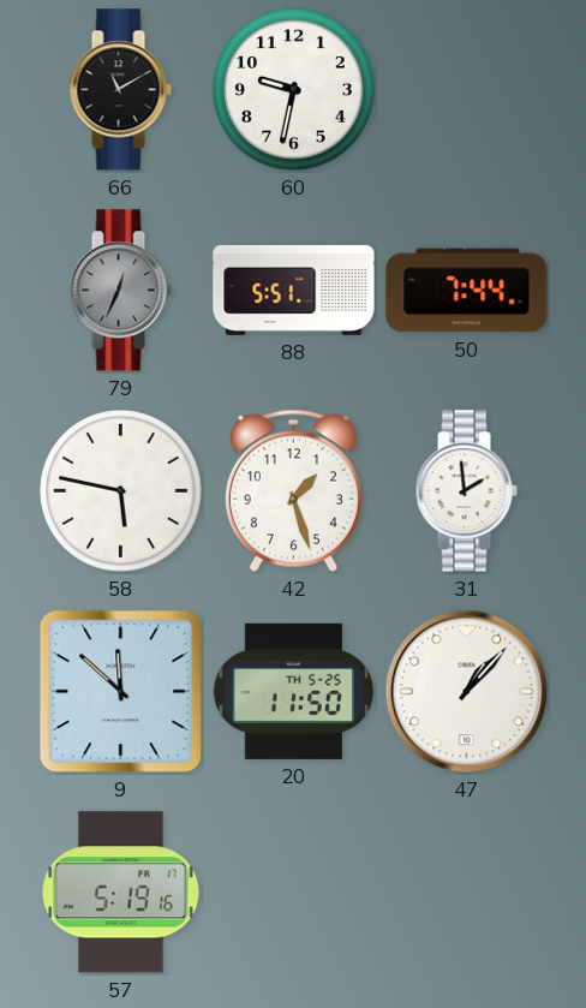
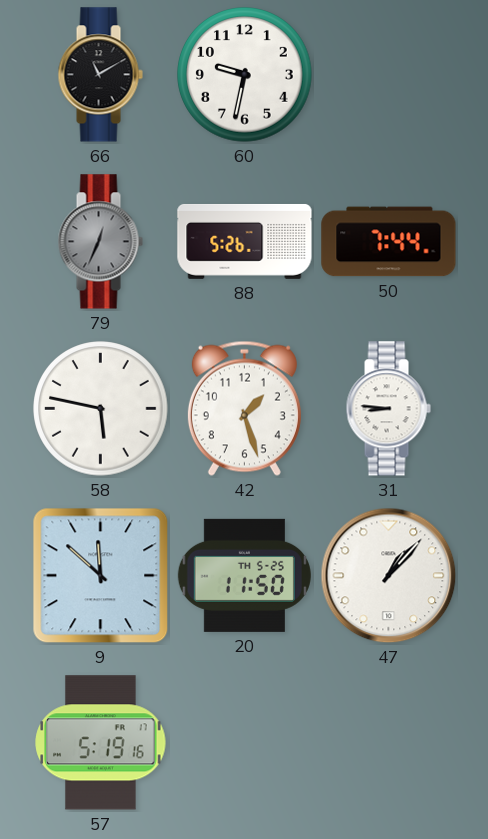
88: 5:51 -> 5:26
31: 1:59 -> 8:46
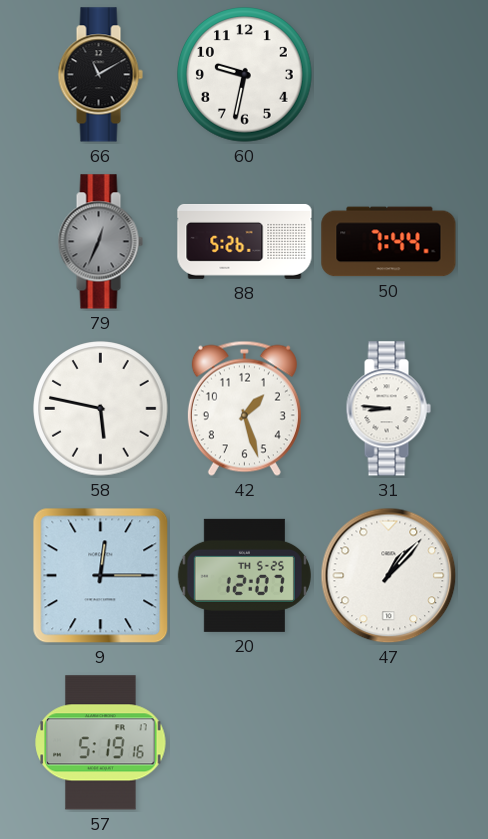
9: 11:52 -> 12:15
20: 11:50 -> 12:07
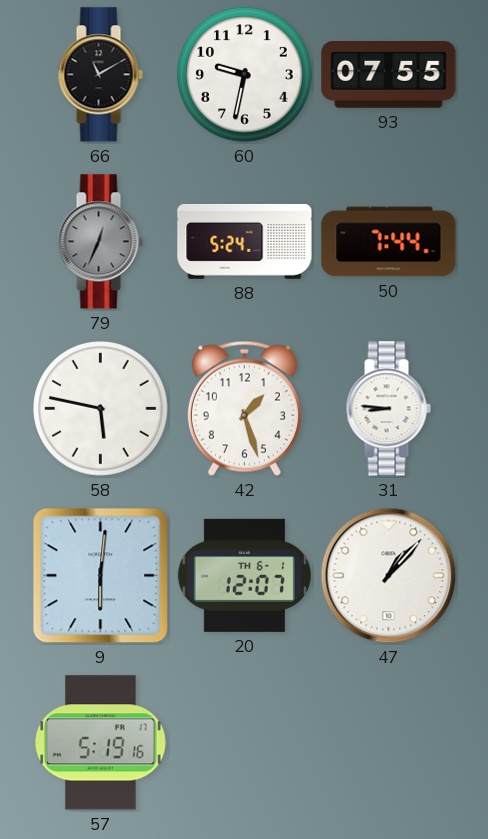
93: none -> 07:55
88: 5:26 -> 5:24
9: 12:15 -> 6:01
20 date: TH 5-25 -> TH 6-1
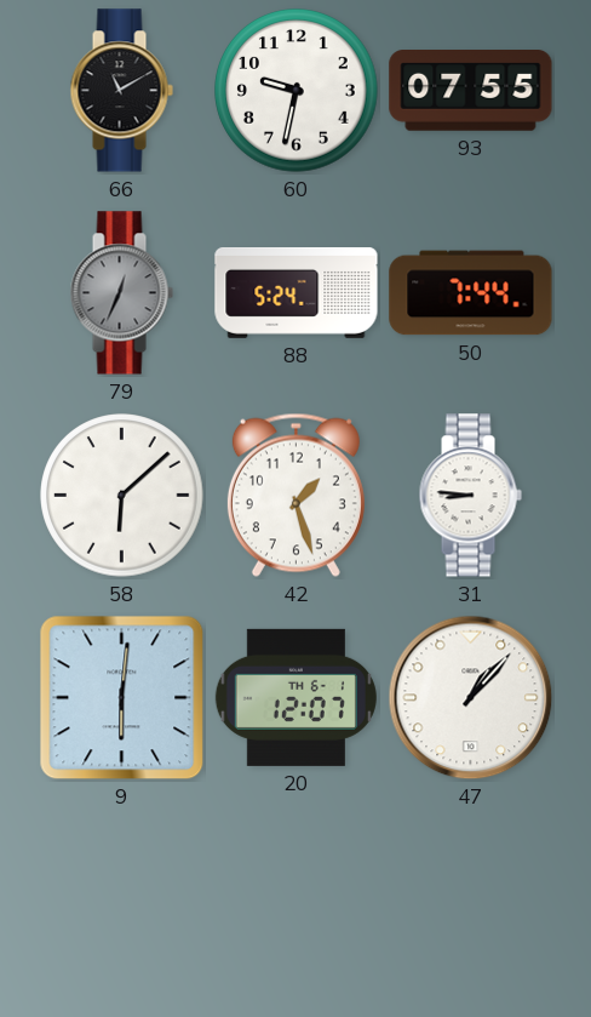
58: 5:47 -> 6:08
57: 5:19 -> none
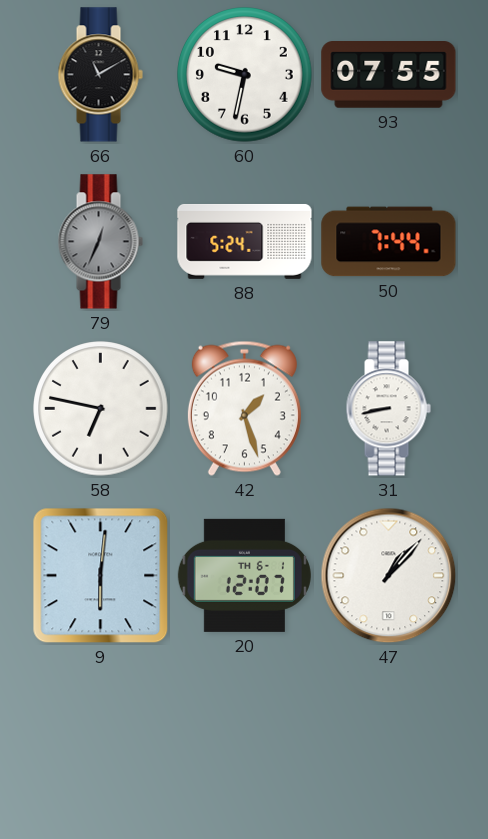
58: 6:08 -> 6:47
31: 8:46 -> 8:43
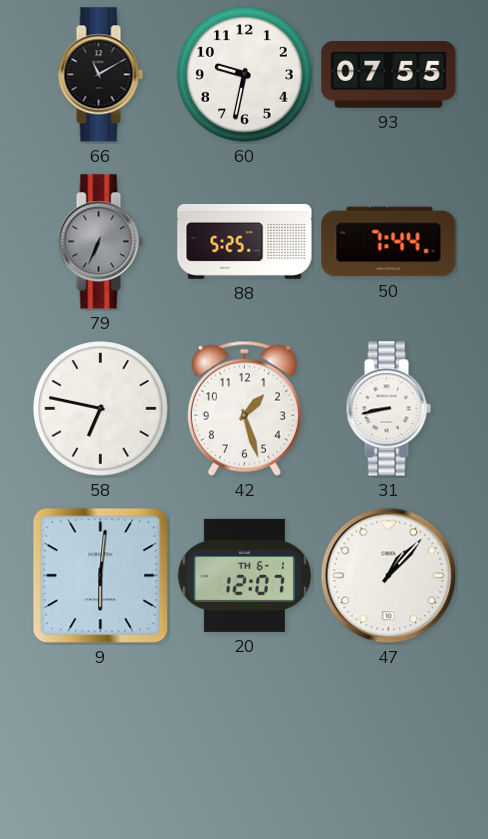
79: 12:34 -> 6:34
88: 5:24 -> 5:25
